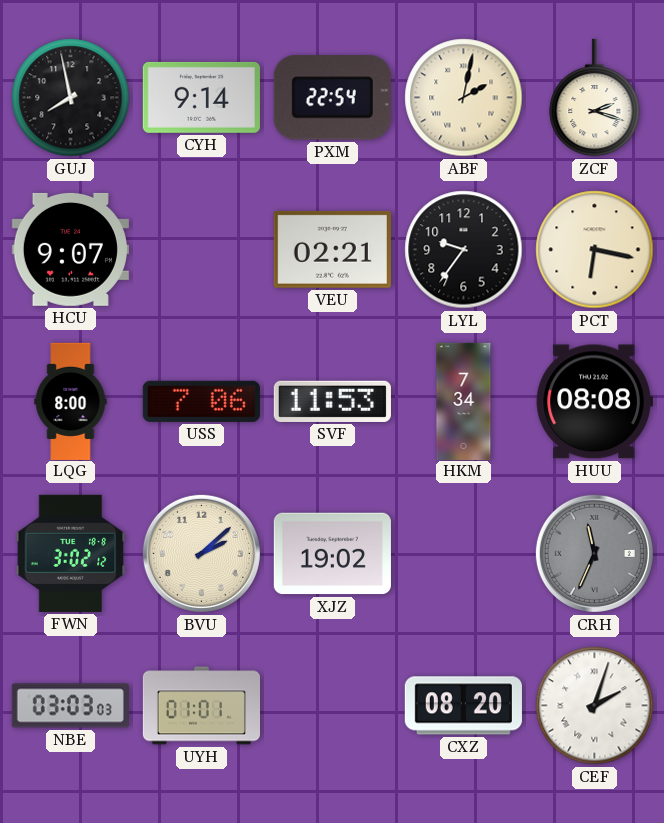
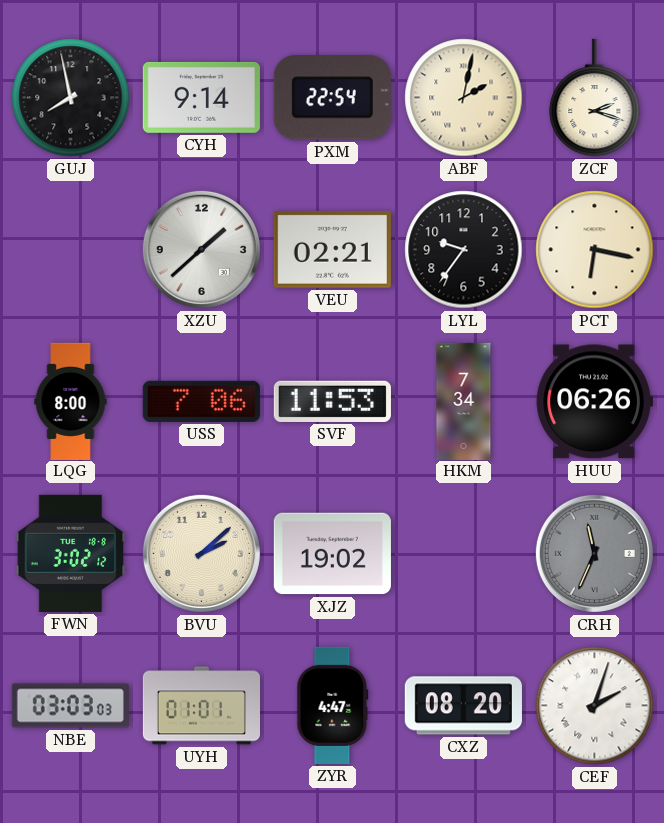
HCU: 9:07 -> none
XZU: none -> 1:38
HUU: 08:08 -> 06:26
ZYR: none -> 4:47
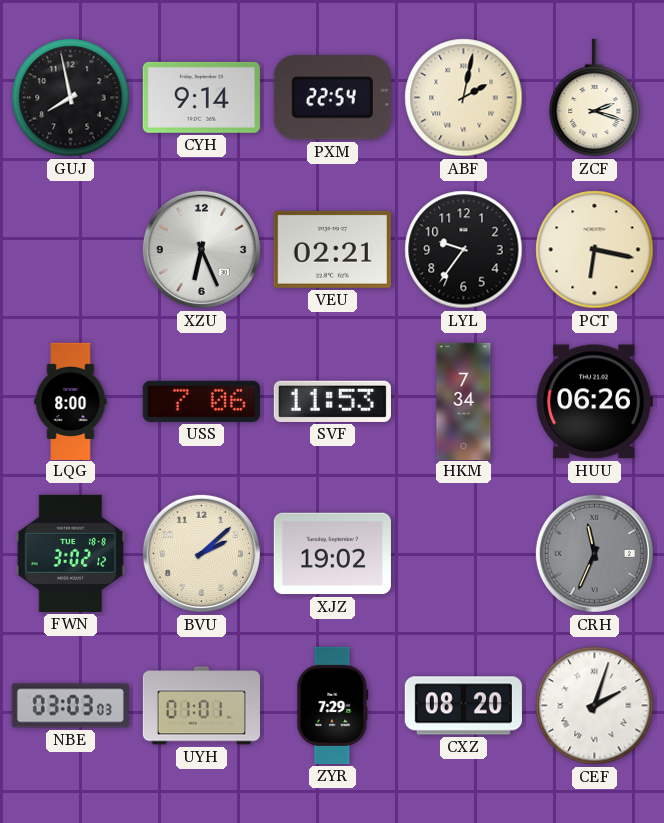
XZU: 1:38 -> 6:26
ZYR: 4:47 -> 7:29
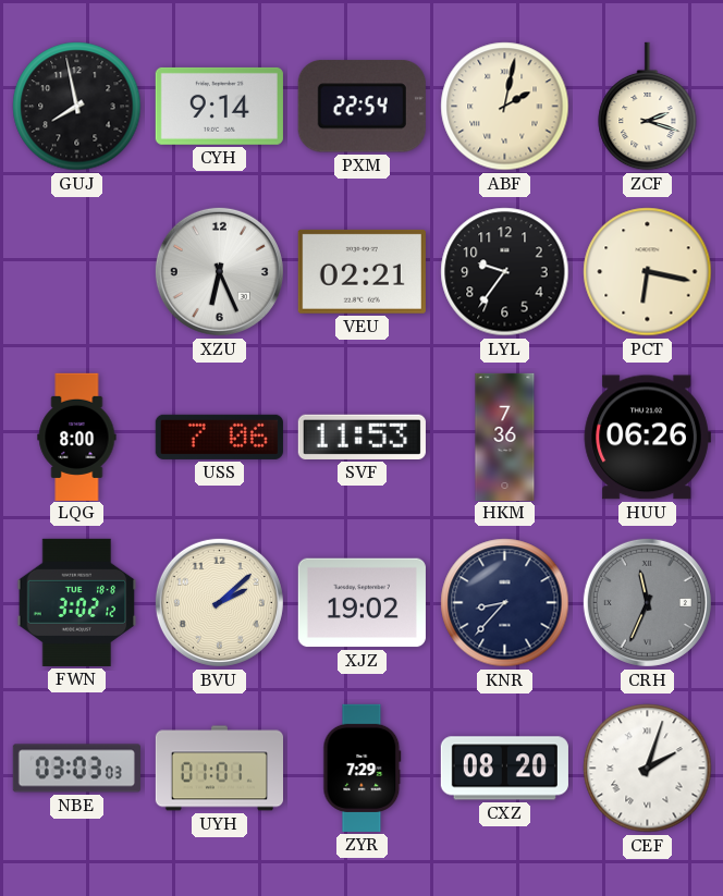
HKM: 7:34 -> 7:36
KNR: none -> 8:37
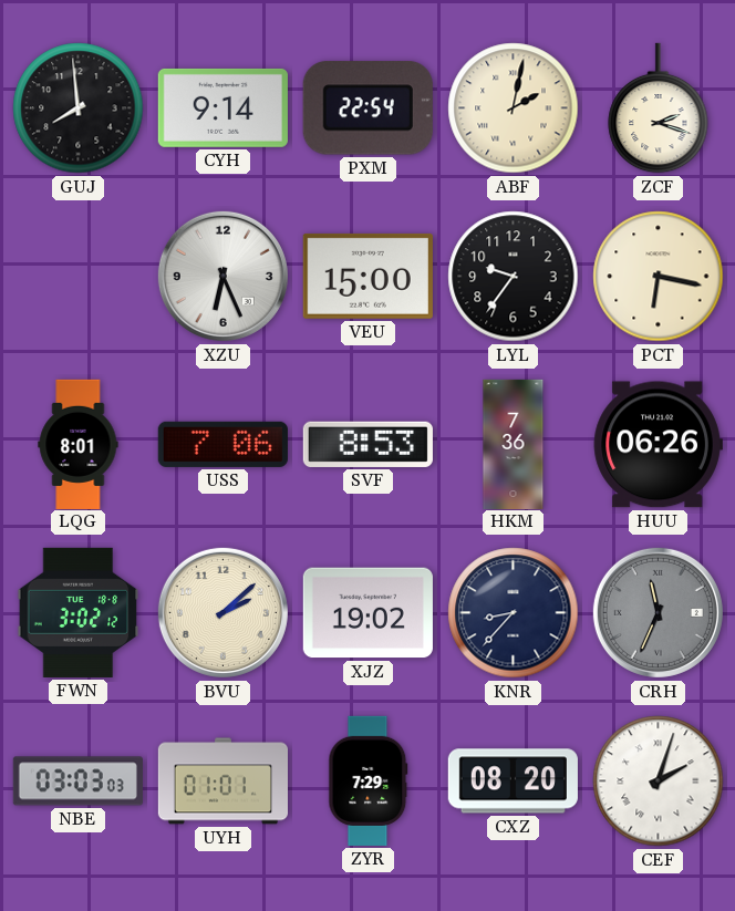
GUJ: 7:58 -> 7:59
VEU: 02:21 -> 15:00
LQG: 8:00 -> 8:01
SVF: 11:53 -> 8:53
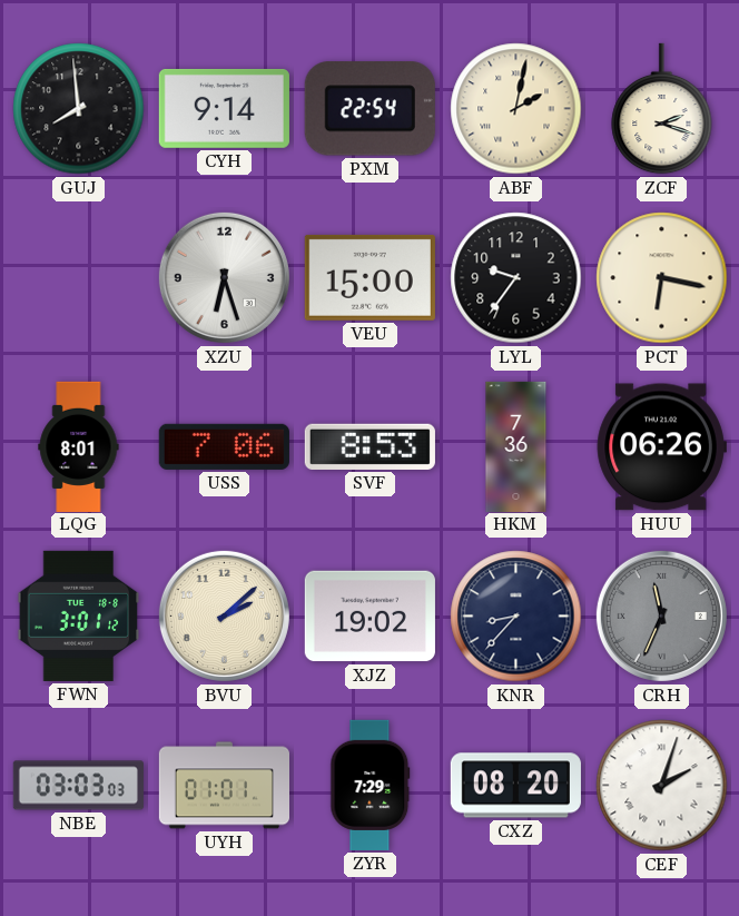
XZU: 6:26 -> 6:27
FWN: 3:02 -> 3:01
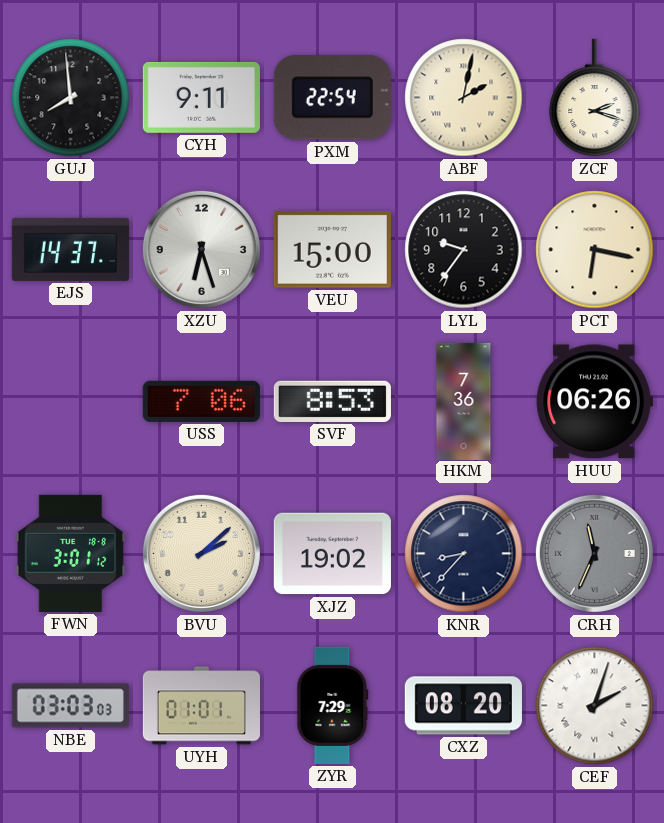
CYH: 9:14 -> 9:11
EJS: none -> 14:37
LQG: 8:01 -> none
